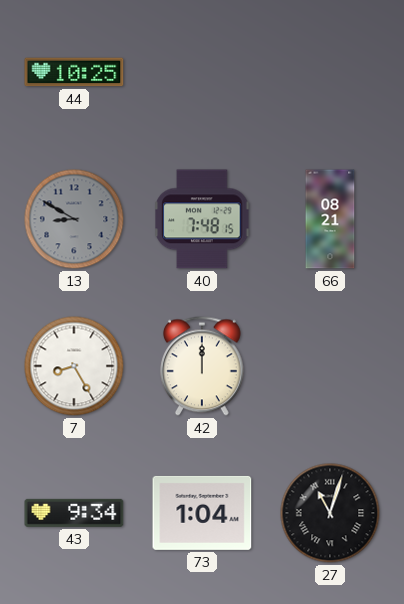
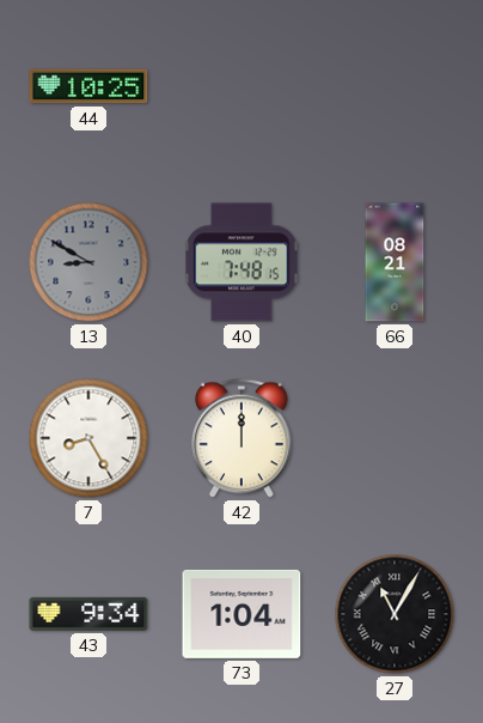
27: 11:03 -> 11:05
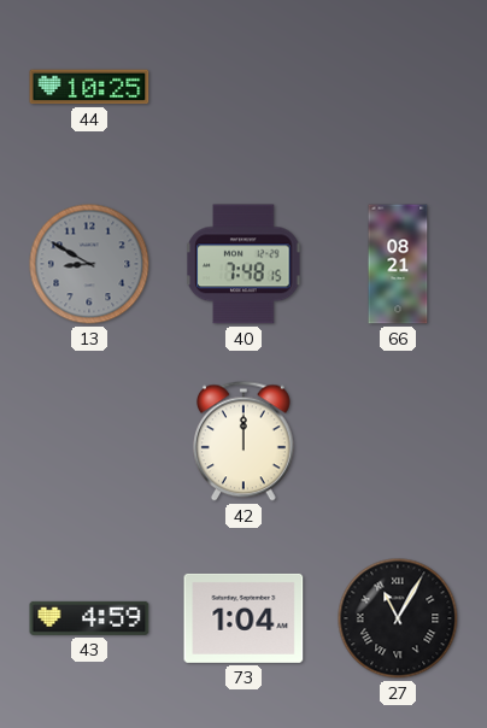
7: 8:25 -> none
43: 9:34 -> 4:59
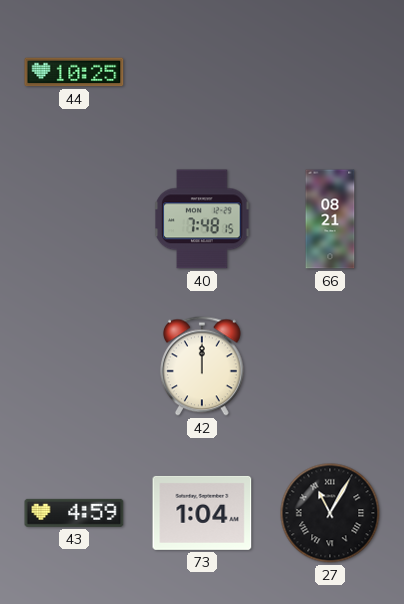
13: 8:50 -> none
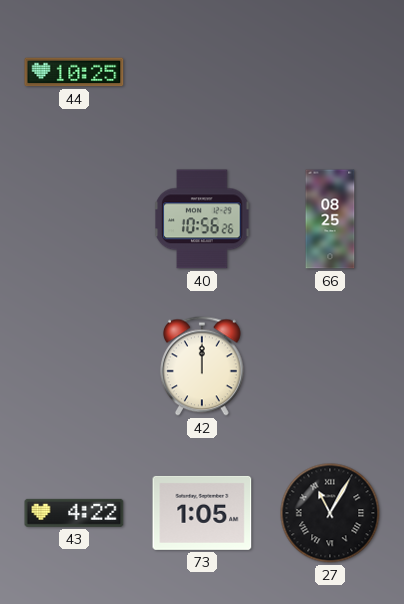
40: 7:48 -> 10:56
66: 08:21 -> 08:25
43: 4:59 -> 4:22
73: 1:04 -> 1:05
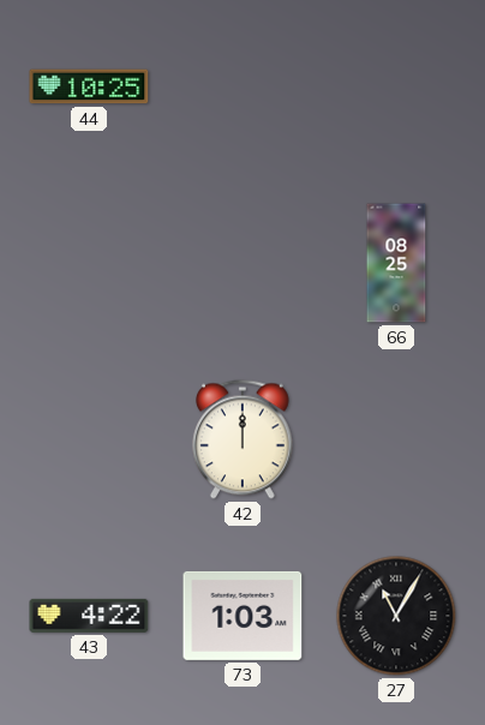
40: 10:56 -> none
73: 1:05 -> 1:03
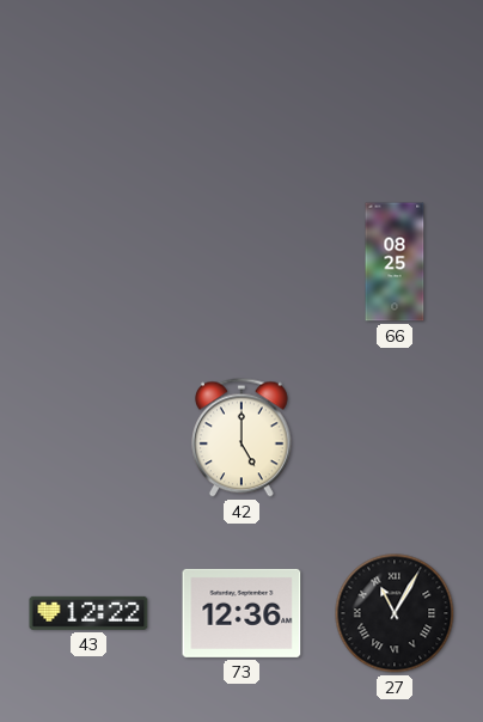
44: 10:25 -> none
42: 12:00 -> 5:00
43: 4:22 -> 12:22
73: 1:03 -> 12:36
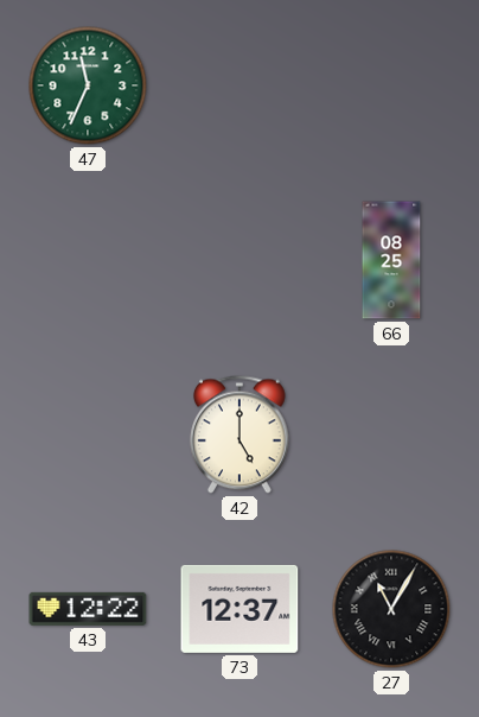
47: none -> 11:34
73: 12:36 -> 12:37
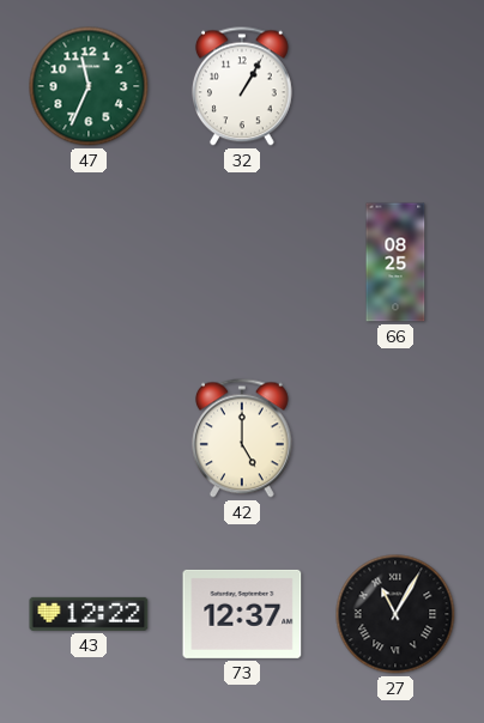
32: none -> 1:05
